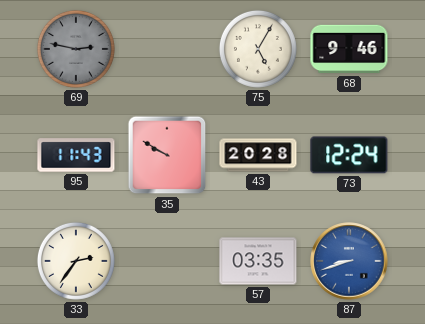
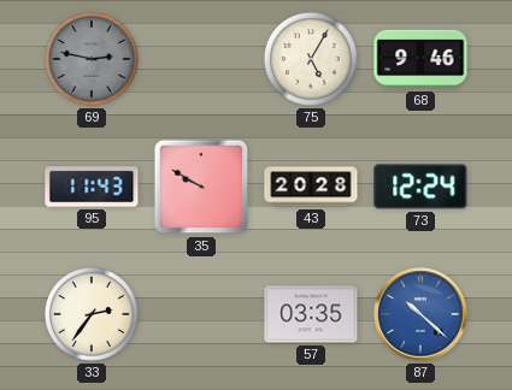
87: 8:42 -> 10:22
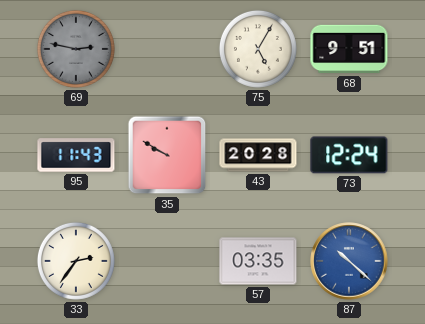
68: 9:46 -> 9:51
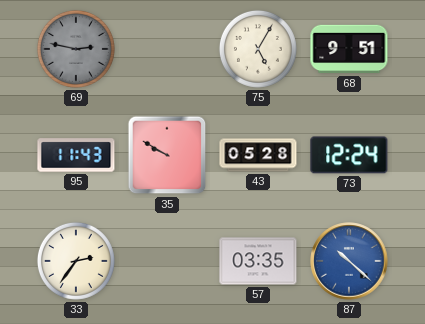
43: 20:28 -> 05:28
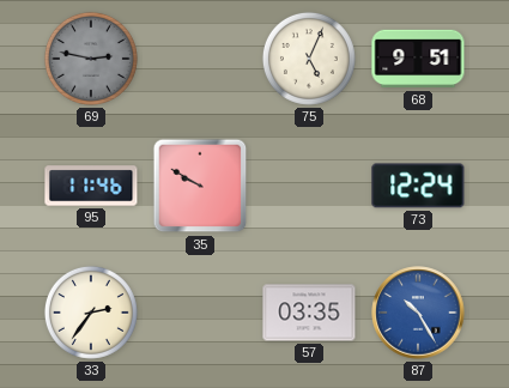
75: 5:05 -> 5:04
95: 11:43 -> 11:46
43: 05:28 -> none
87: 10:22 -> 10:25
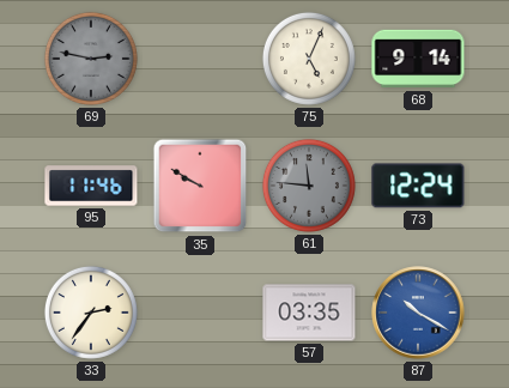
68: 9:51 -> 9:14
61: none -> 11:46
87: 10:25 -> 10:20
